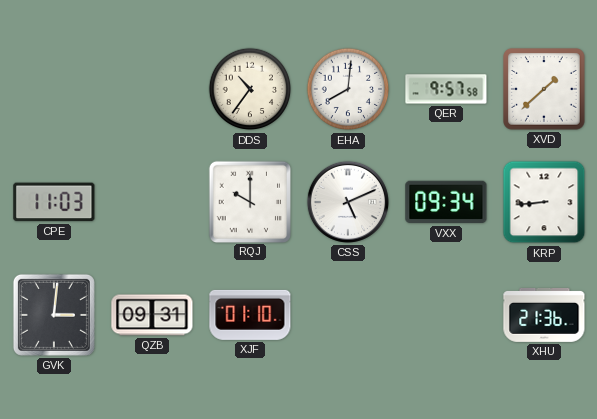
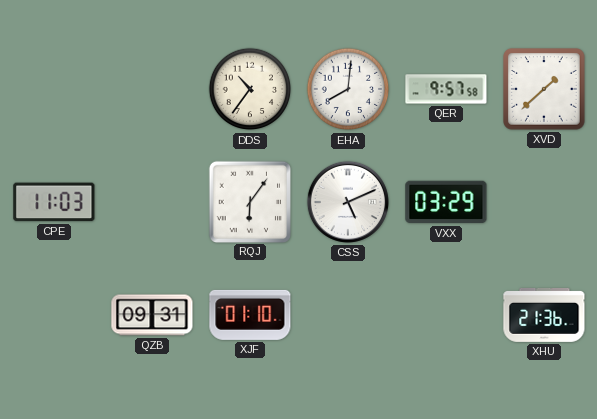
RQJ: 10:00 -> 6:06
VXX: 09:34 -> 03:29
KRP: 8:44 -> none
GVK: 3:01 -> none
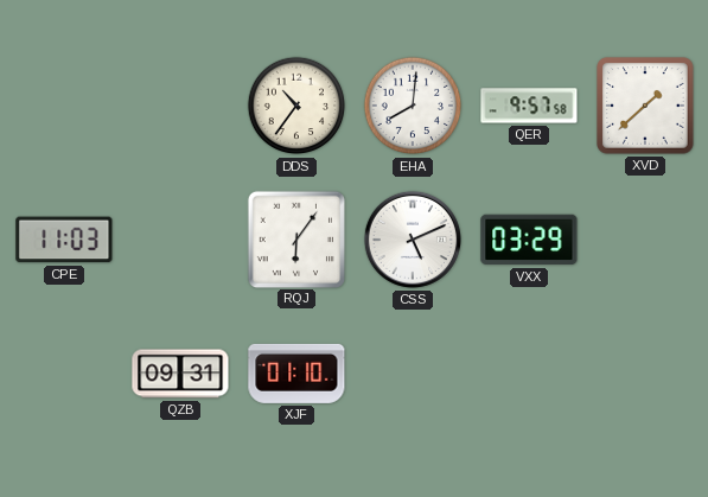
XHU: 21:36 -> none
